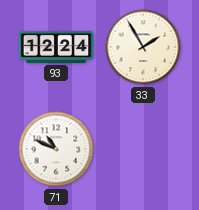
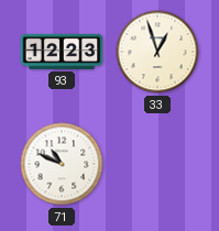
93: 12:24 -> 12:23
33: 1:55 -> 12:57
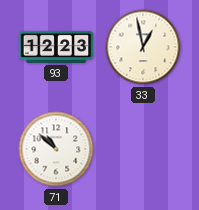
33: 12:57 -> 12:58
71: 10:49 -> 10:52
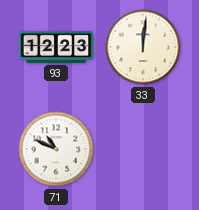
33: 12:58 -> 12:01
71: 10:52 -> 10:49
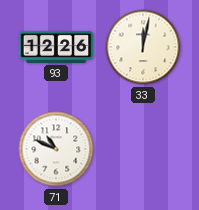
93: 12:23 -> 12:26
33: 12:01 -> 12:02
